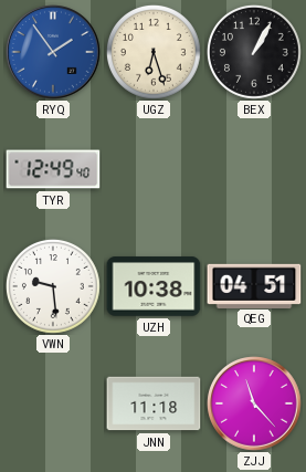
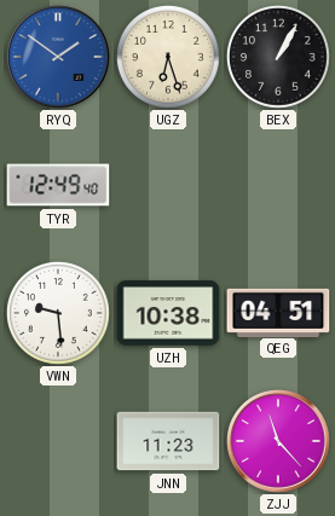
RYQ: 1:54 -> 1:51
JNN: 11:18 -> 11:23
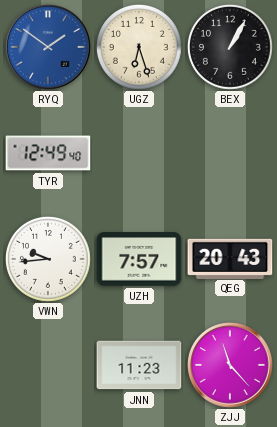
VWN: 9:29 -> 9:44
UZH: 10:38 -> 7:57
QEG: 04:51 -> 20:43
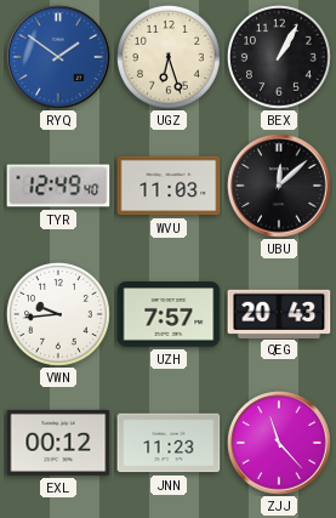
WVU: none -> 11:03
UBU: none -> 12:08
EXL: none -> 00:12
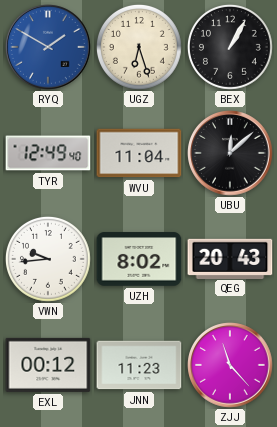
RYQ: 1:51 -> 1:50
WVU: 11:03 -> 11:04
UZH: 7:57 -> 8:02
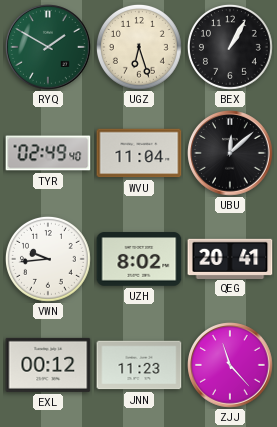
RYQ dial: blue -> green
TYR: 12:49 -> 02:49
QEG: 20:43 -> 20:41
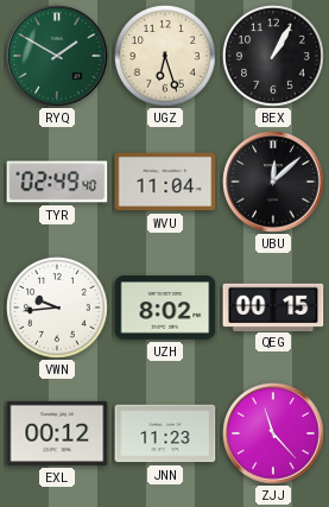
QEG: 20:41 -> 00:15
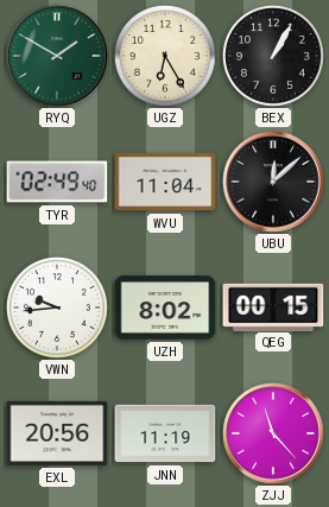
UGZ: 6:27 -> 6:25
EXL: 00:12 -> 20:56
JNN: 11:23 -> 11:19
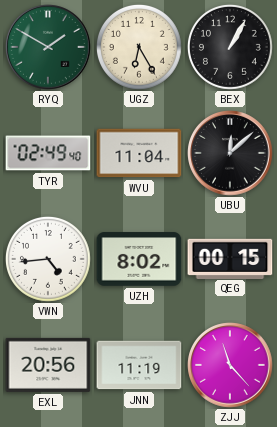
VWN: 9:44 -> 4:44
